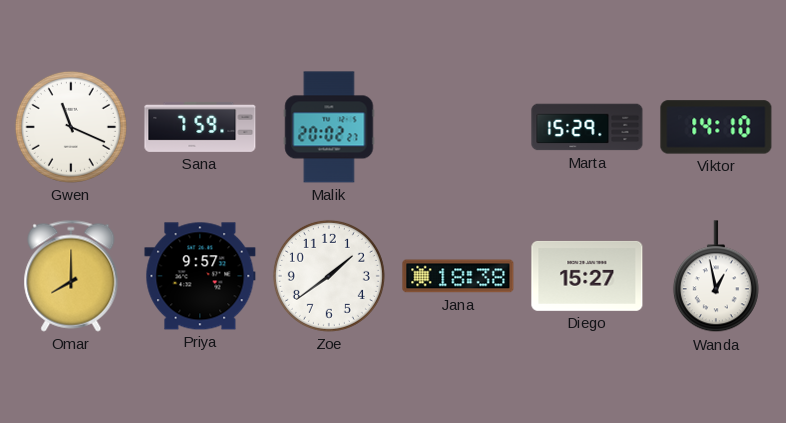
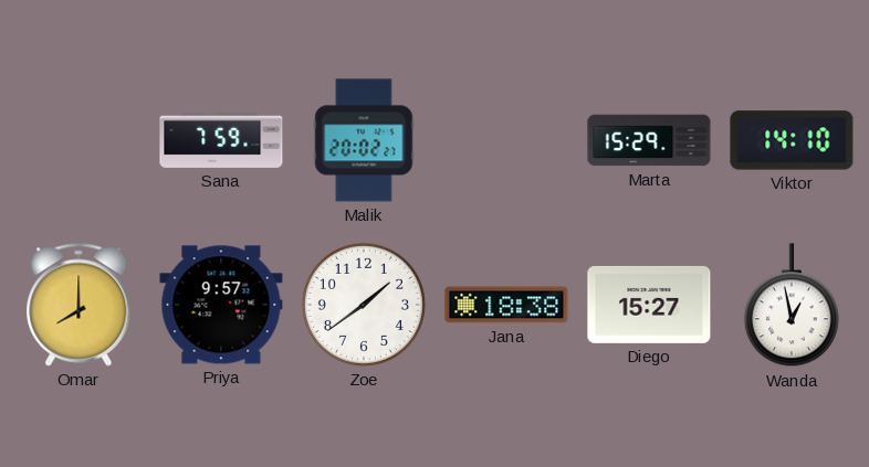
Gwen: 11:19 -> none
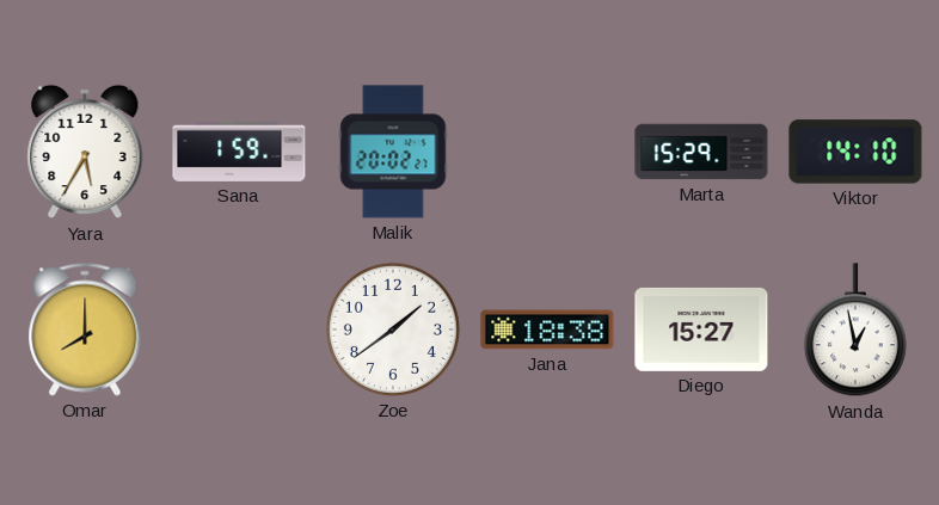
Yara: none -> 5:35
Sana: 7:59 -> 1:59
Priya: 9:57 -> none
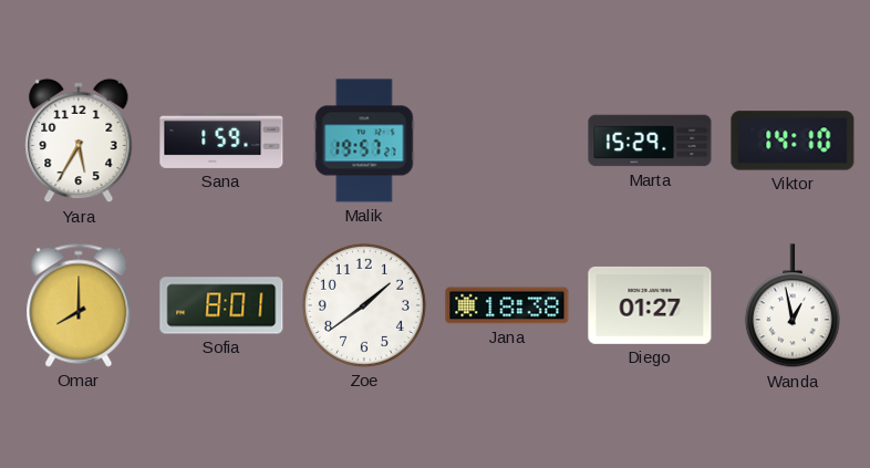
Malik: 20:02 -> 19:57
Sofia: none -> 8:01
Diego: 15:27 -> 01:27
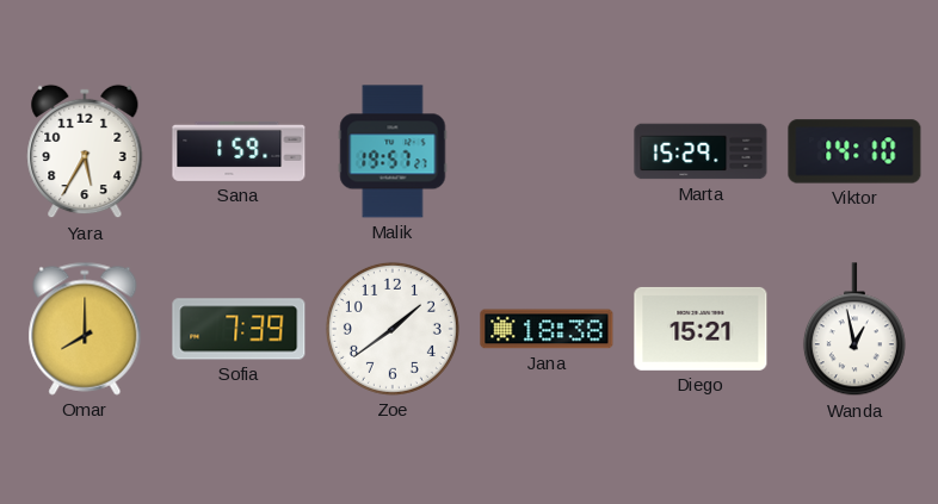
Sofia: 8:01 -> 7:39
Diego: 01:27 -> 15:21
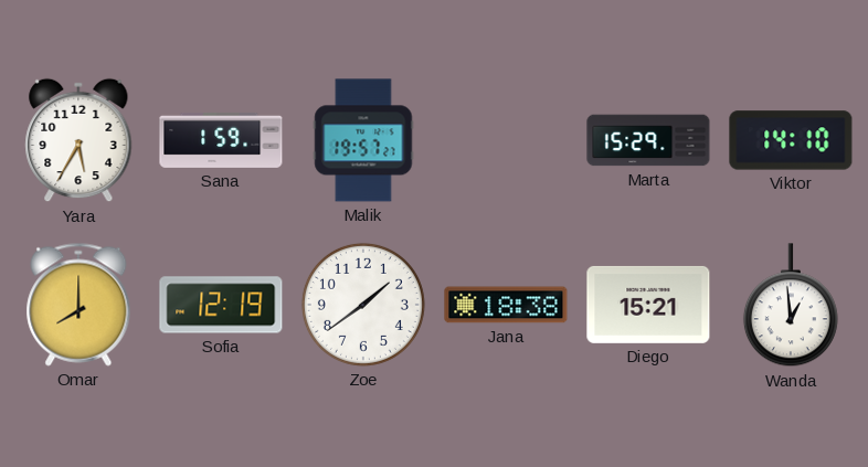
Sofia: 7:39 -> 12:19
Wanda: 12:58 -> 12:59
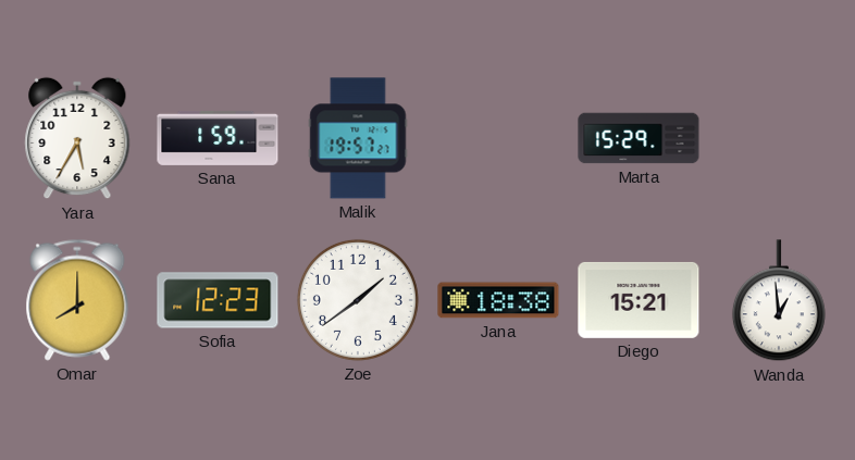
Viktor: 14:10 -> none
Sofia: 12:19 -> 12:23
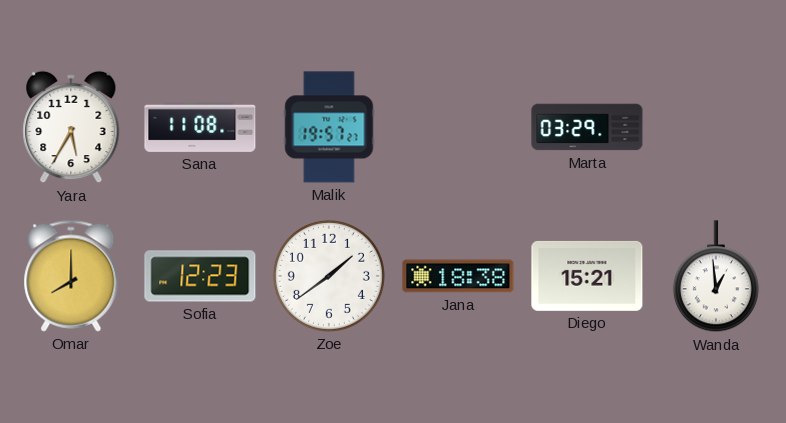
Sana: 1:59 -> 11:08
Marta: 15:29 -> 03:29
